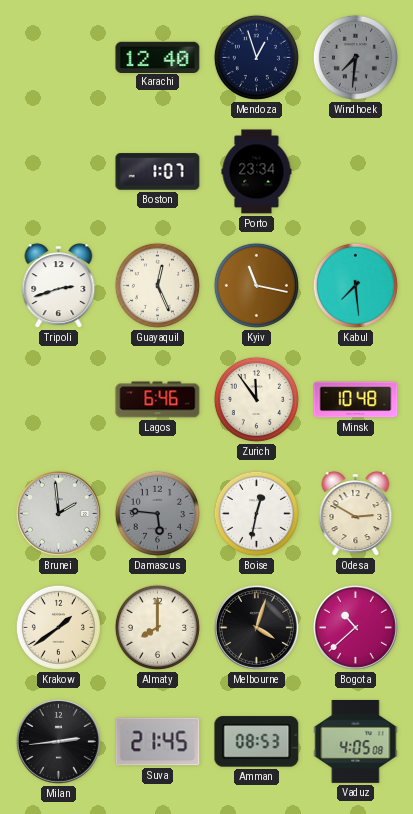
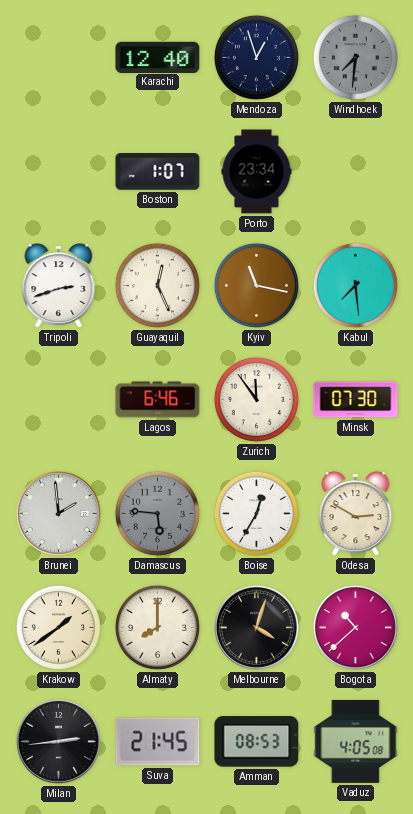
Minsk: 10:48 -> 07:30
Boise: 12:32 -> 12:35
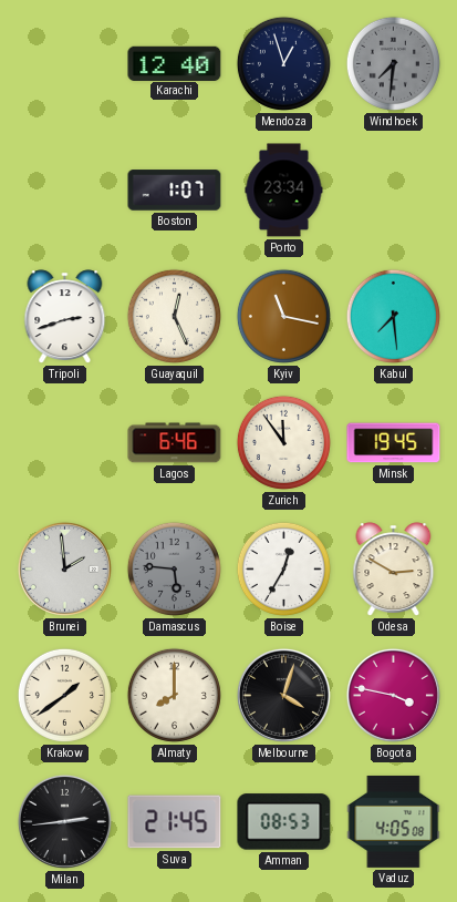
Minsk: 07:30 -> 19:45
Bogota: 10:38 -> 3:47
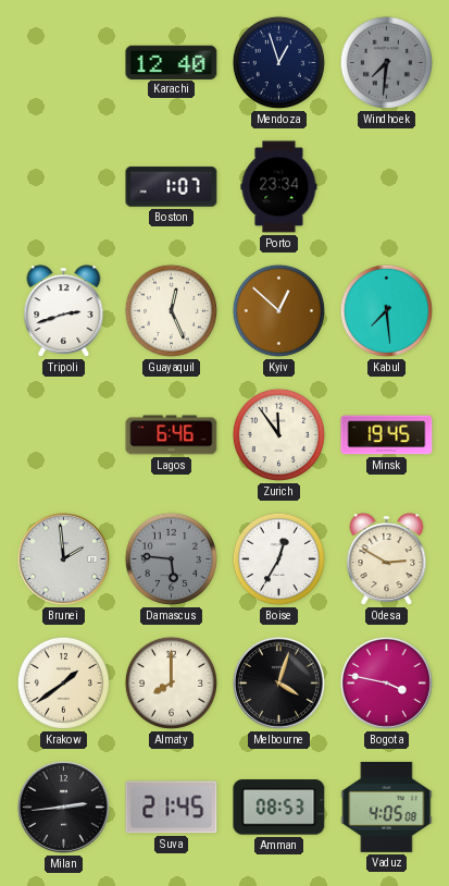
Kyiv: 11:17 -> 12:52
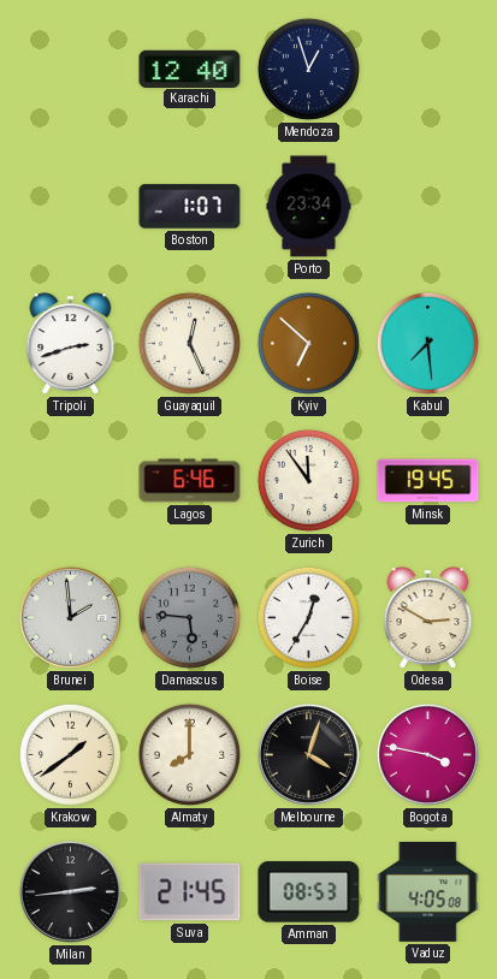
Windhoek: 7:31 -> none
Kyiv: 12:52 -> 6:52
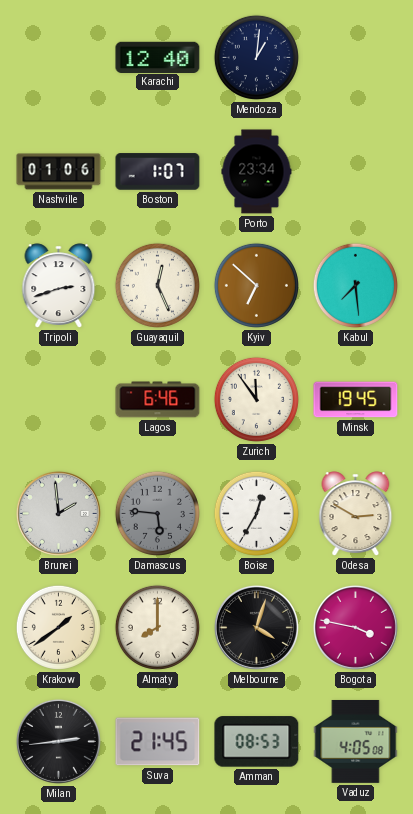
Mendoza: 12:57 -> 1:01
Nashville: none -> 01:06
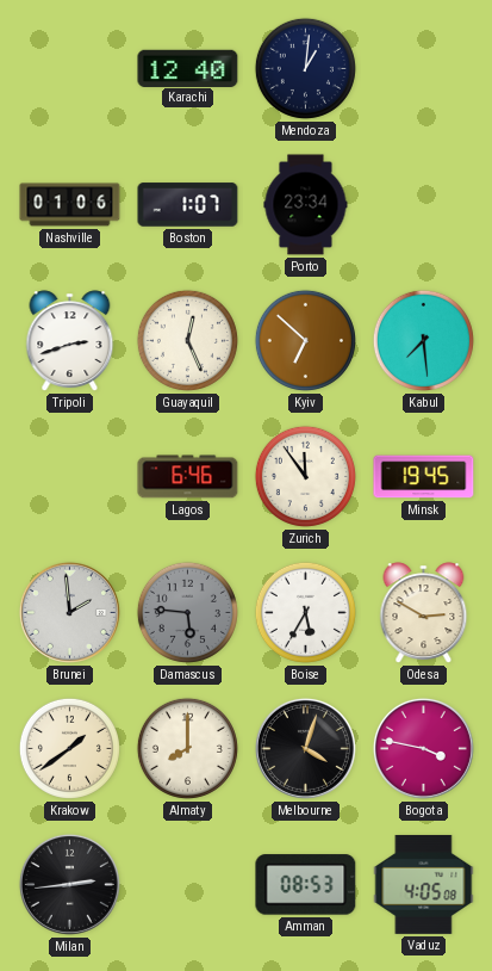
Boise: 12:35 -> 5:35
Suva: 21:45 -> none
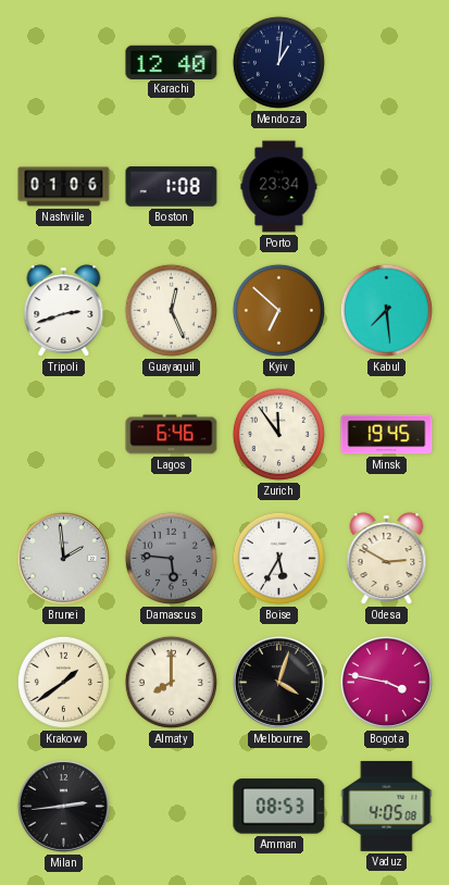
Boston: 1:07 -> 1:08
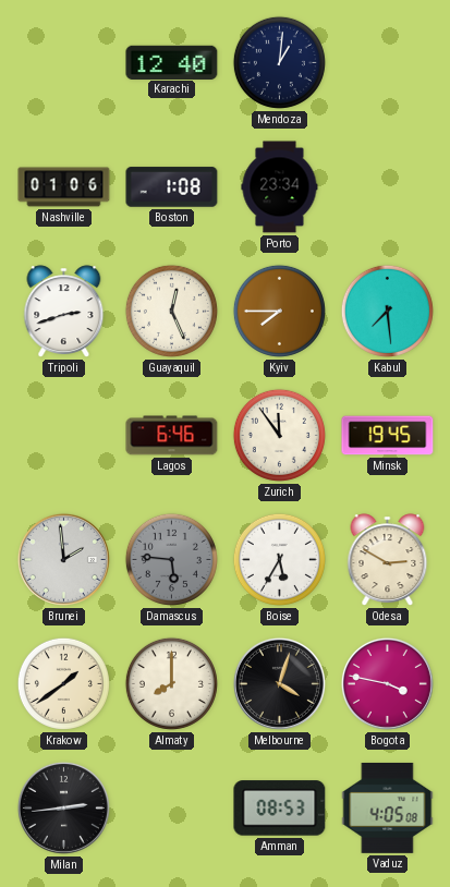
Kyiv: 6:52 -> 7:45
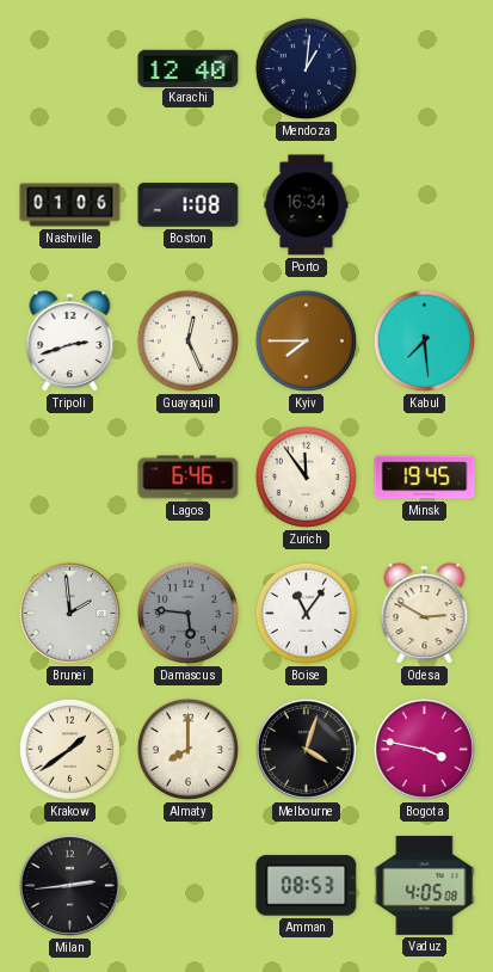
Porto: 23:34 -> 16:34
Boise: 5:35 -> 11:06
